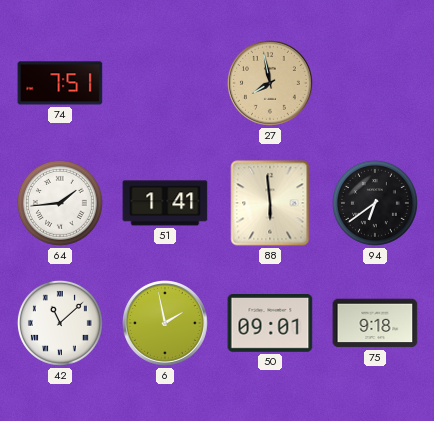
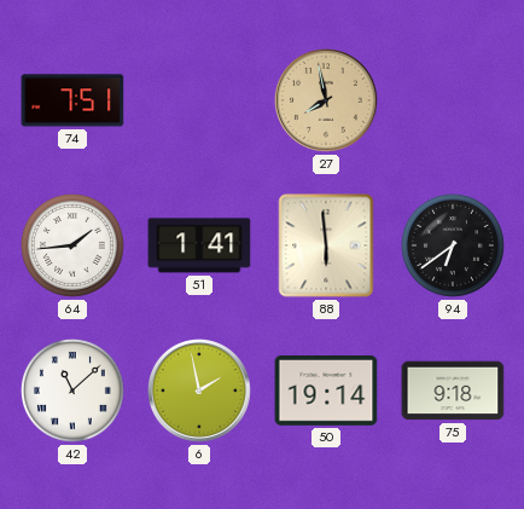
50: 09:01 -> 19:14
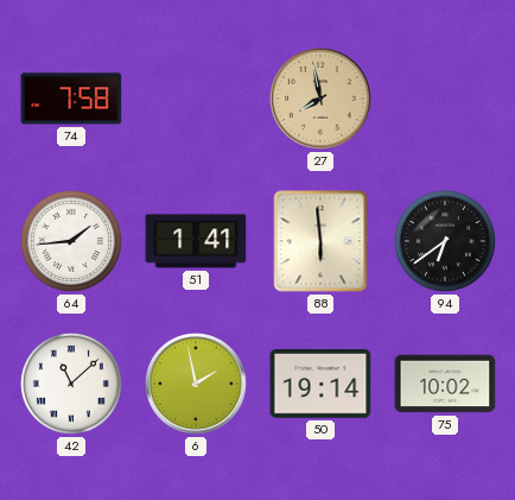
74: 7:51 -> 7:58
75: 9:18 -> 10:02
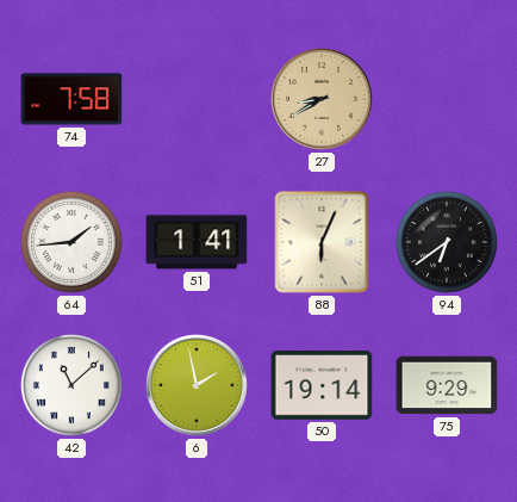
27: 7:58 -> 8:40
88: 5:59 -> 6:04
75: 10:02 -> 9:29
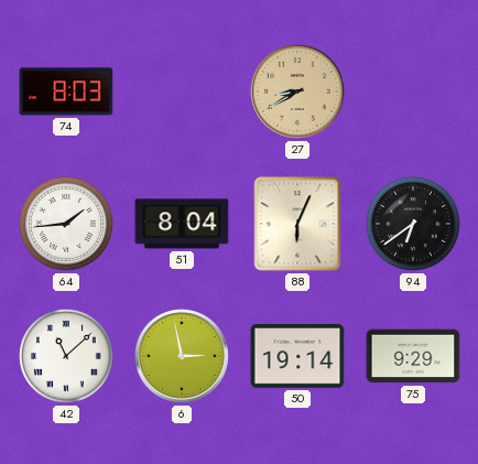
74: 7:58 -> 8:03
51: 1:41 -> 8:04
6: 1:58 -> 2:58
